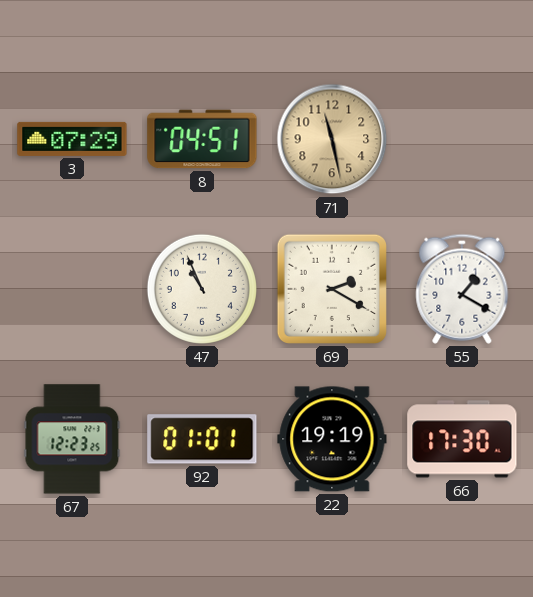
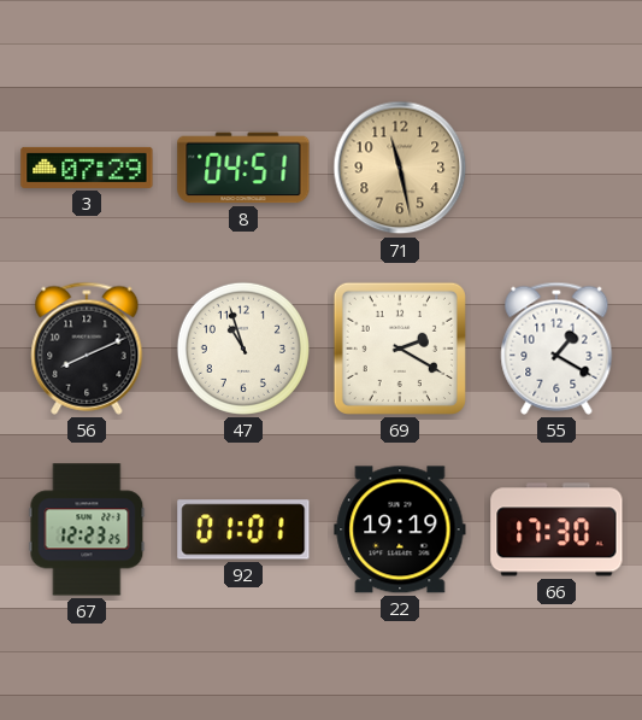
56: none -> 8:11
47: 10:56 -> 10:57
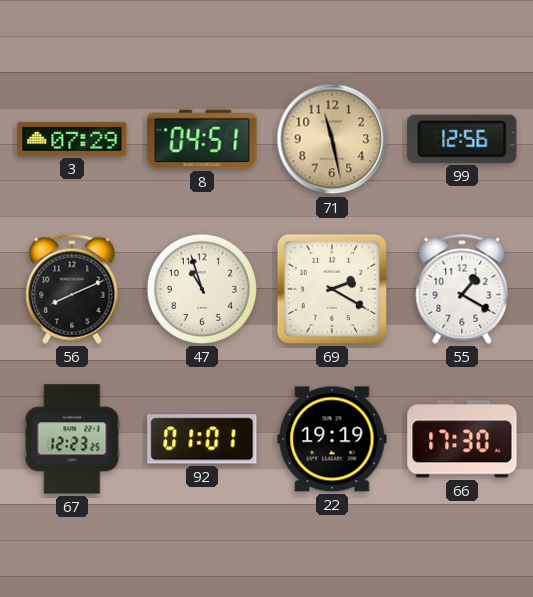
99: none -> 12:56
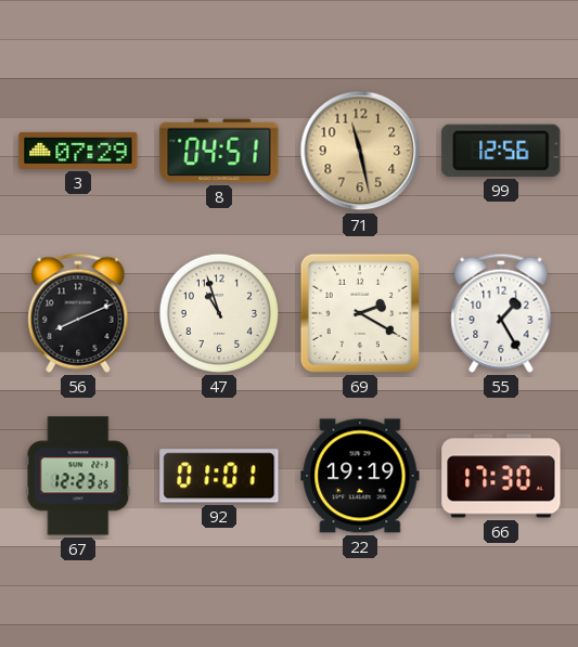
55: 1:20 -> 1:25
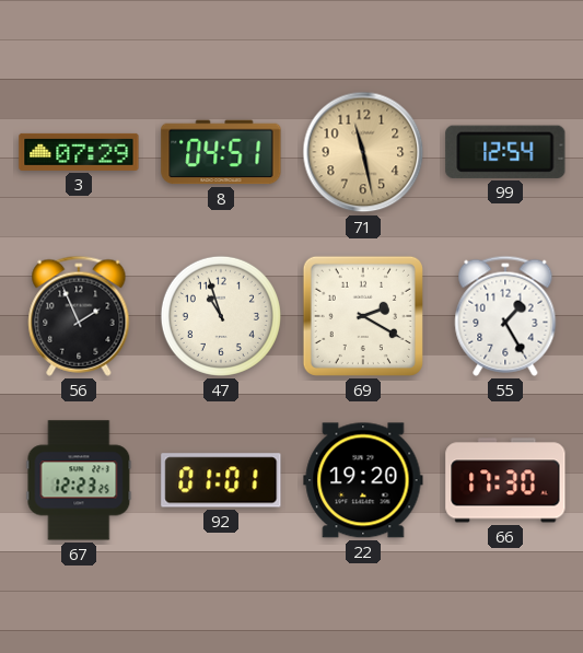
99: 12:56 -> 12:54
56: 8:11 -> 1:56
22: 19:19 -> 19:20
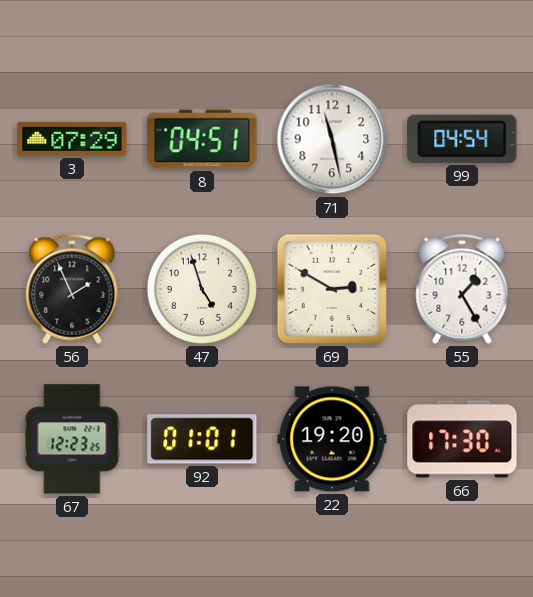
71 dial: champagne -> white
99: 12:54 -> 04:54
47: 10:57 -> 4:57
69: 2:20 -> 2:50
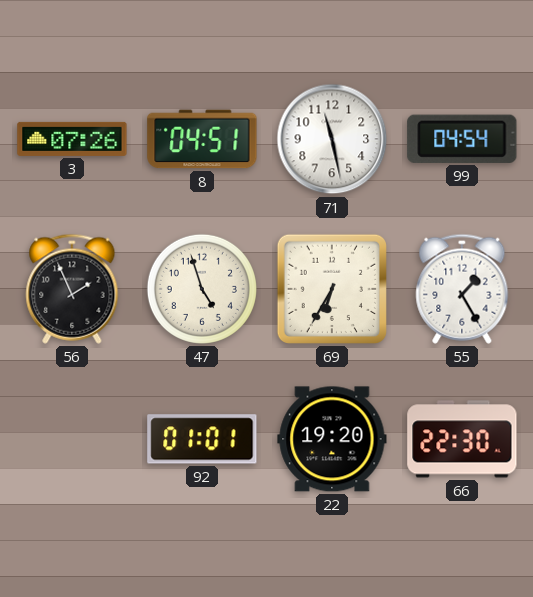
3: 07:29 -> 07:26
69: 2:50 -> 6:35
67: 12:23 -> none
66: 17:30 -> 22:30
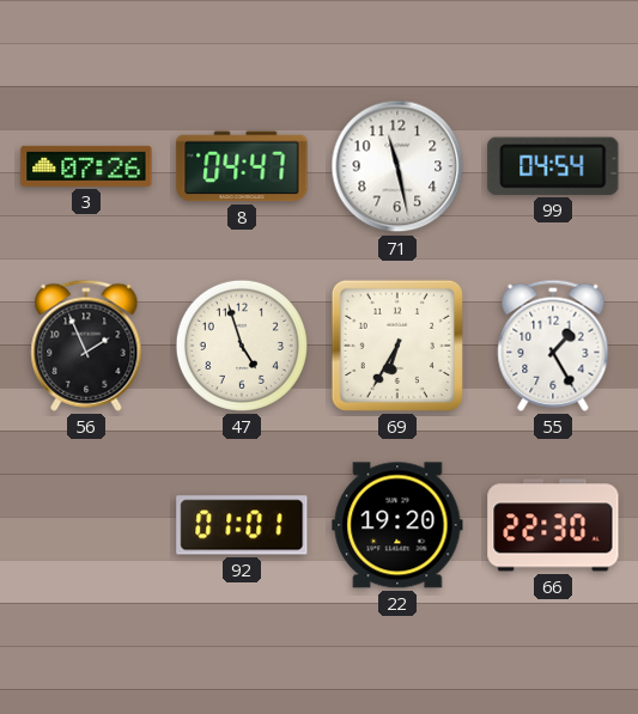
8: 04:51 -> 04:47
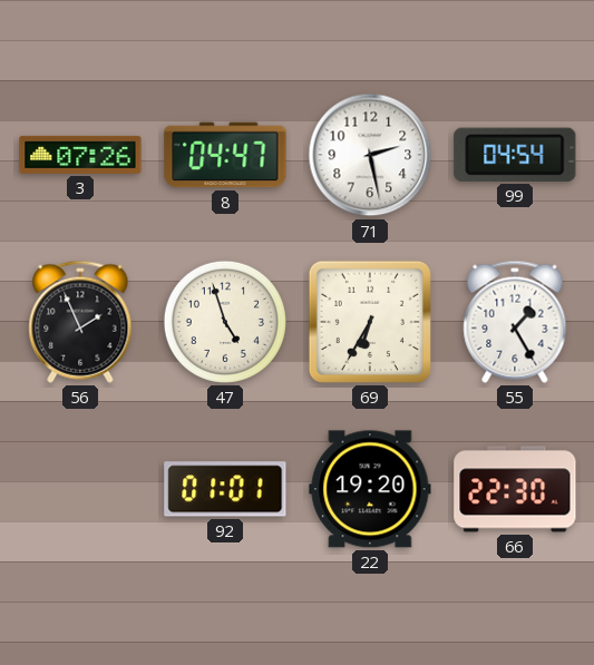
71: 11:28 -> 2:28
